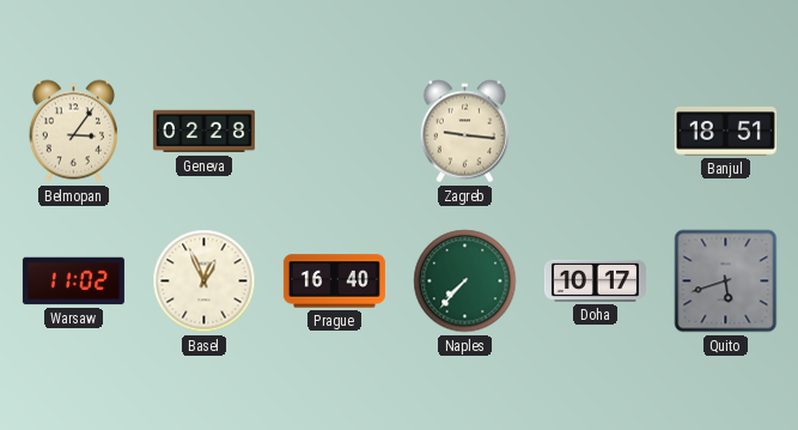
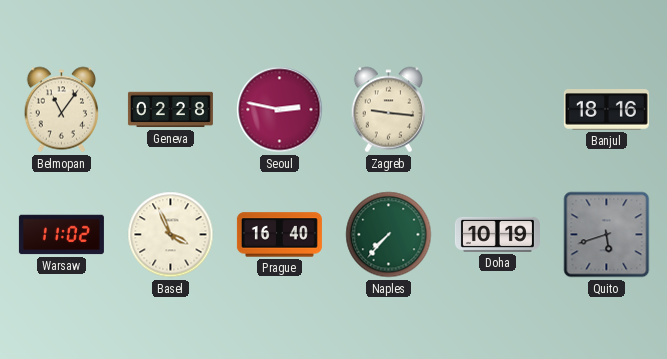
Belmopan: 3:06 -> 11:06
Seoul: none -> 2:47
Banjul: 18:51 -> 18:16
Basel: 12:56 -> 3:56
Doha: 10:17 -> 10:19
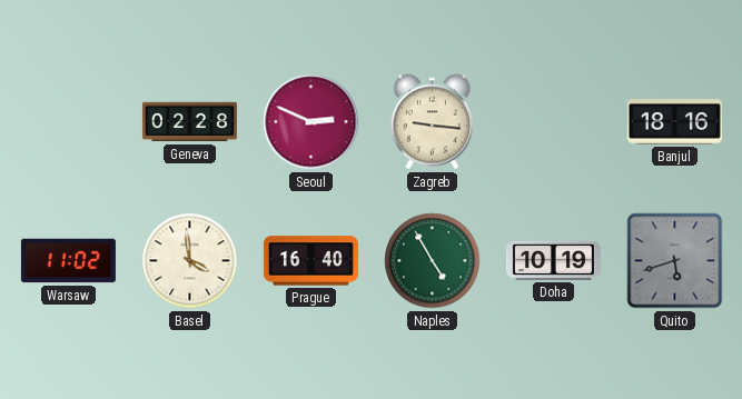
Belmopan: 11:06 -> none
Seoul: 2:47 -> 2:49
Basel: 3:56 -> 3:59
Naples: 7:37 -> 4:55
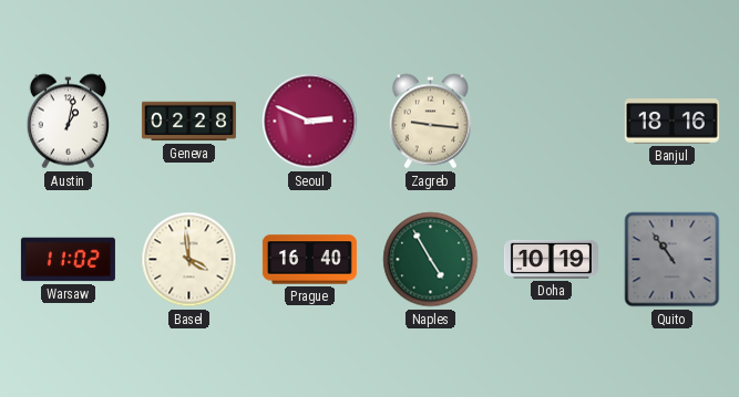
Austin: none -> 1:02
Quito: 5:42 -> 10:54
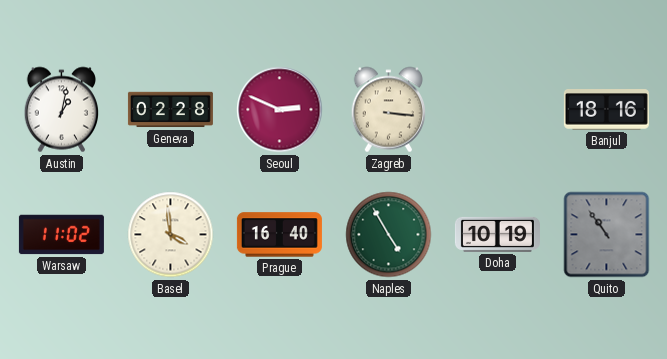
Zagreb: 9:16 -> 3:16
